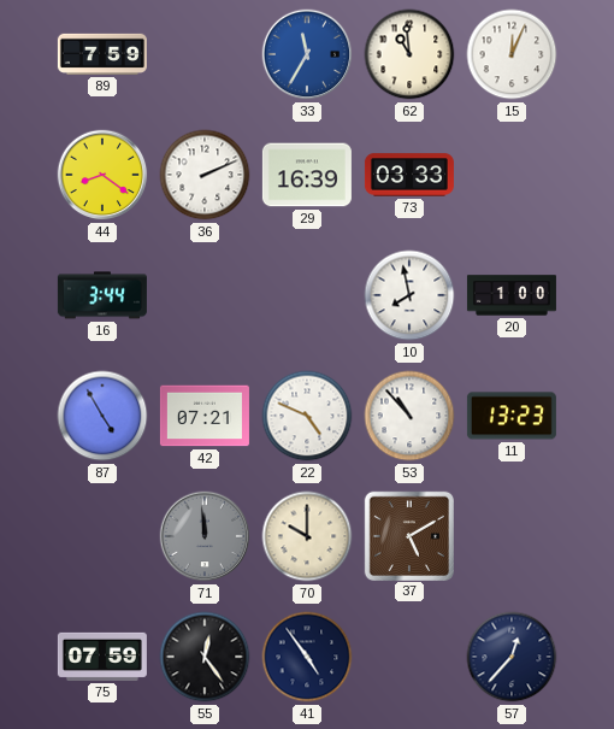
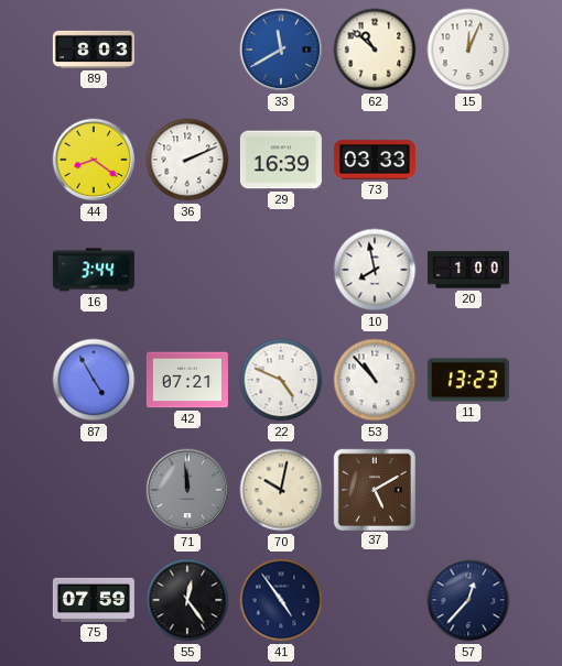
89: 7:59 -> 8:03
33: 11:35 -> 11:40
62: 10:59 -> 10:52
70: 10:00 -> 10:02
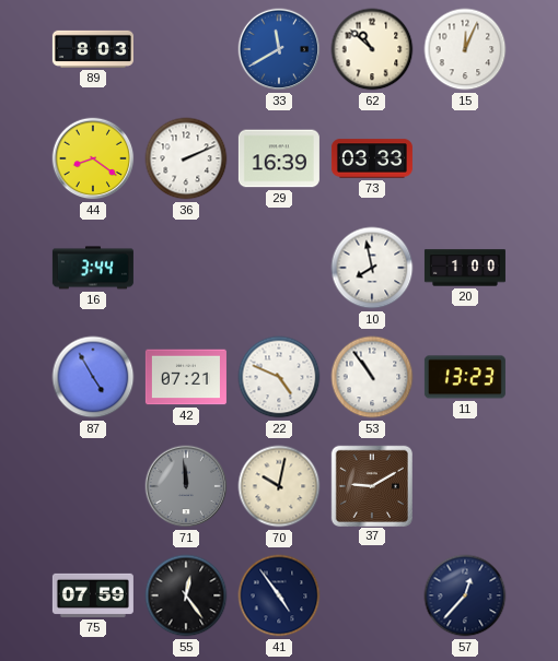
53: 10:53 -> 10:54
37: 5:10 -> 9:10
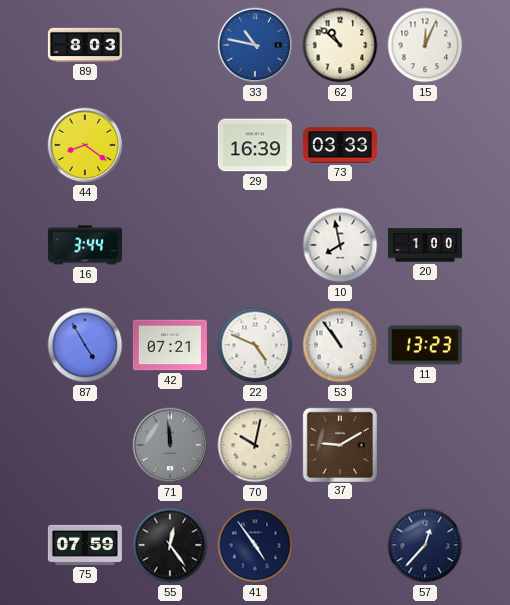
33: 11:40 -> 10:47
36: 2:11 -> none
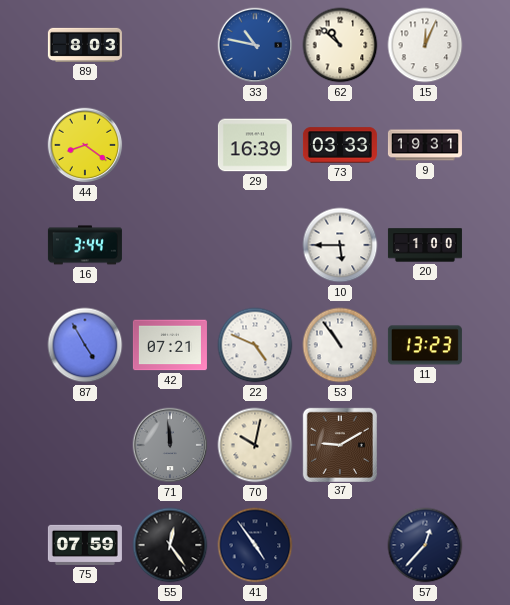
9: none -> 19:31
10: 7:58 -> 5:45
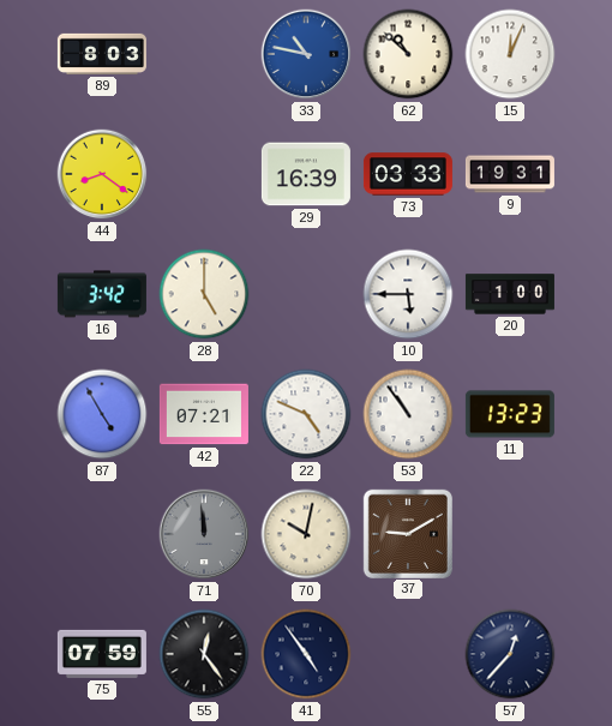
16: 3:44 -> 3:42
28: none -> 5:00
